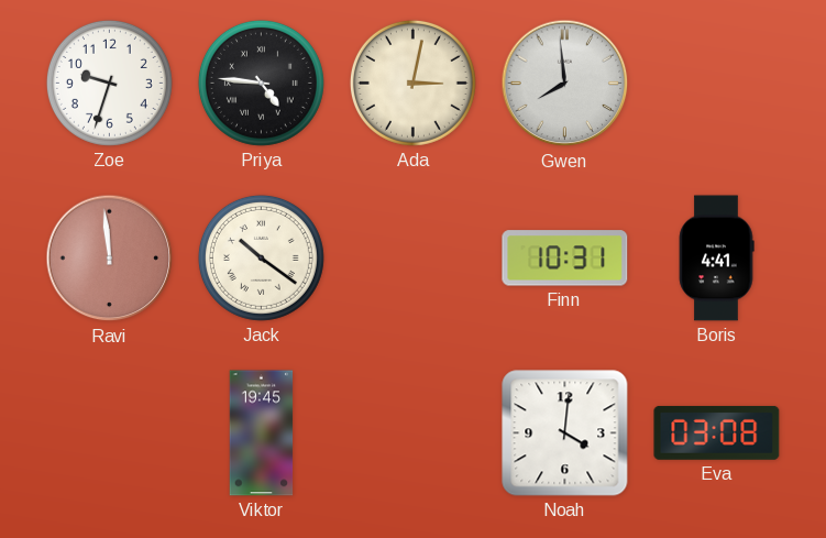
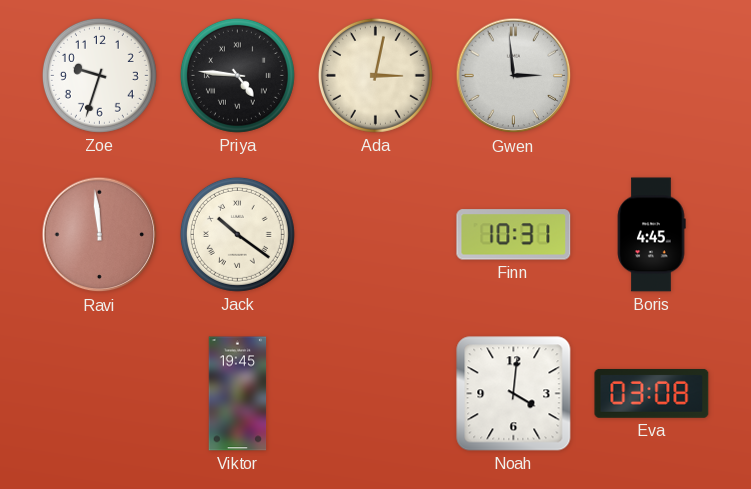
Gwen: 7:59 -> 2:59
Boris: 4:41 -> 4:45
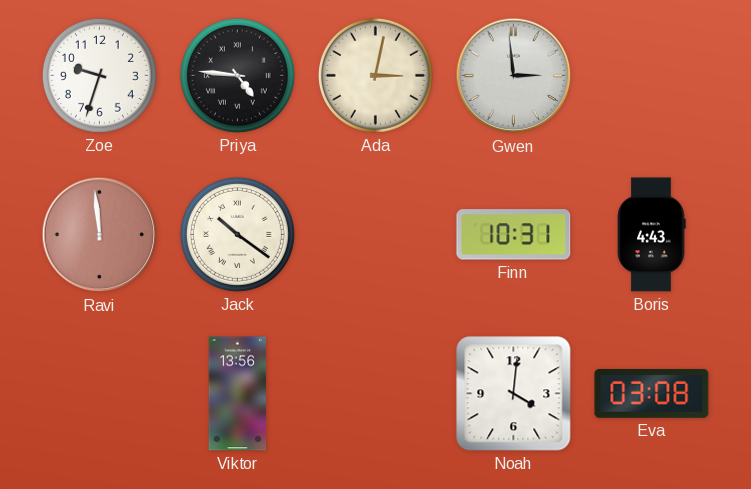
Boris: 4:45 -> 4:43
Viktor: 19:45 -> 13:56
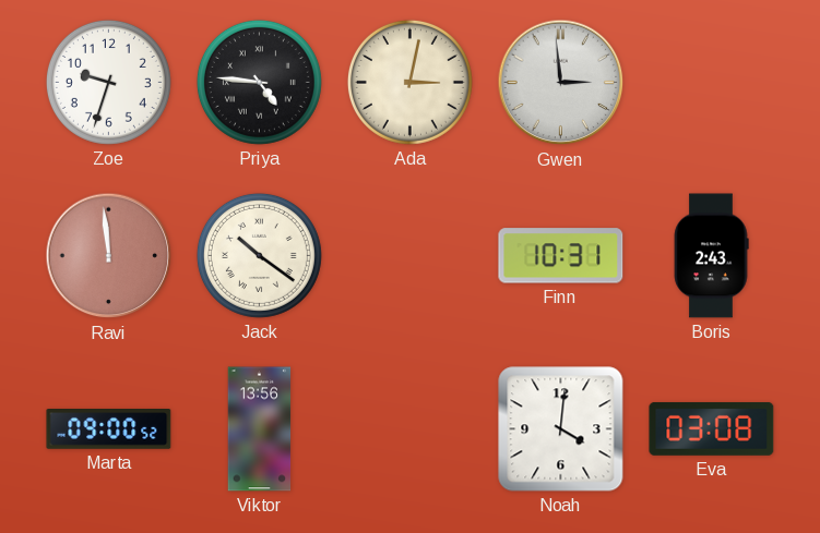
Boris: 4:43 -> 2:43
Marta: none -> 09:00
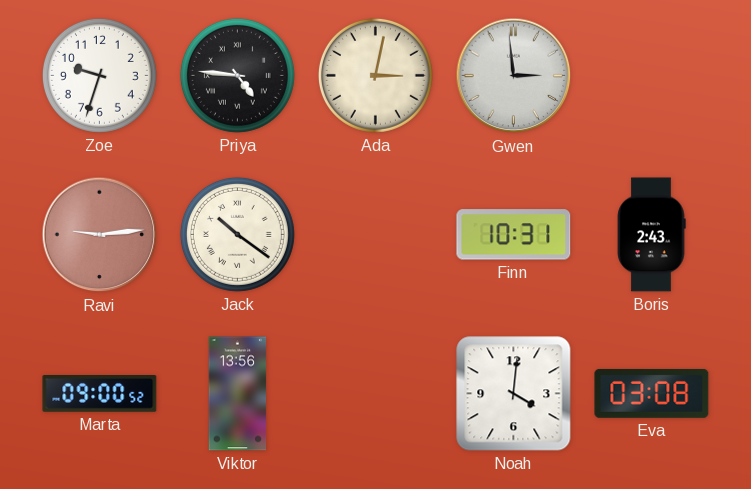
Ravi: 11:59 -> 9:14
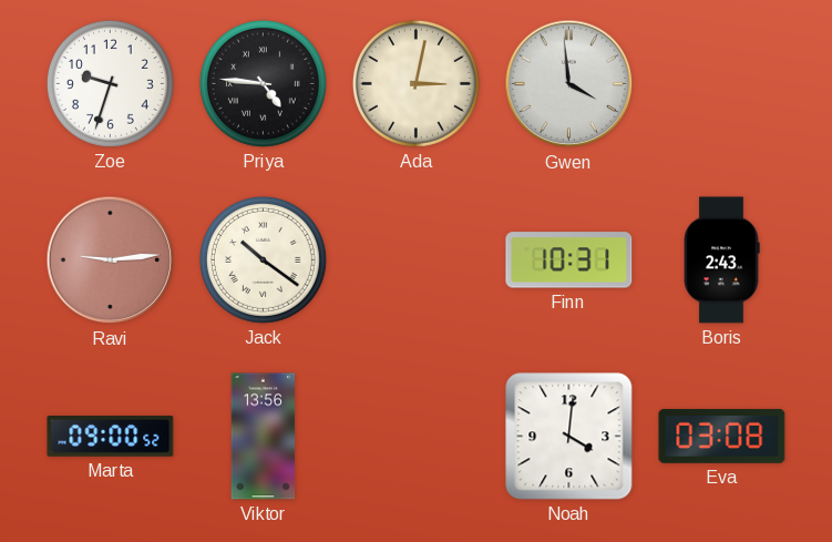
Gwen: 2:59 -> 3:59
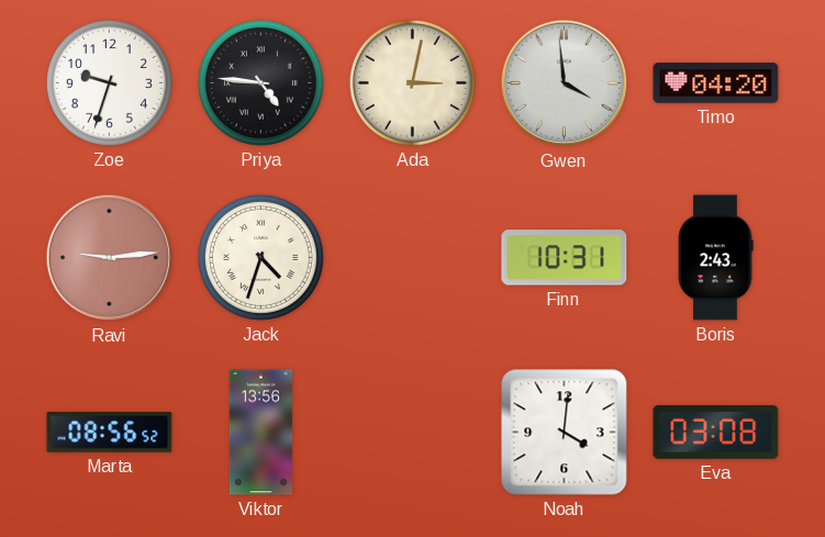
Timo: none -> 04:20
Jack: 10:21 -> 4:33
Marta: 09:00 -> 08:56
